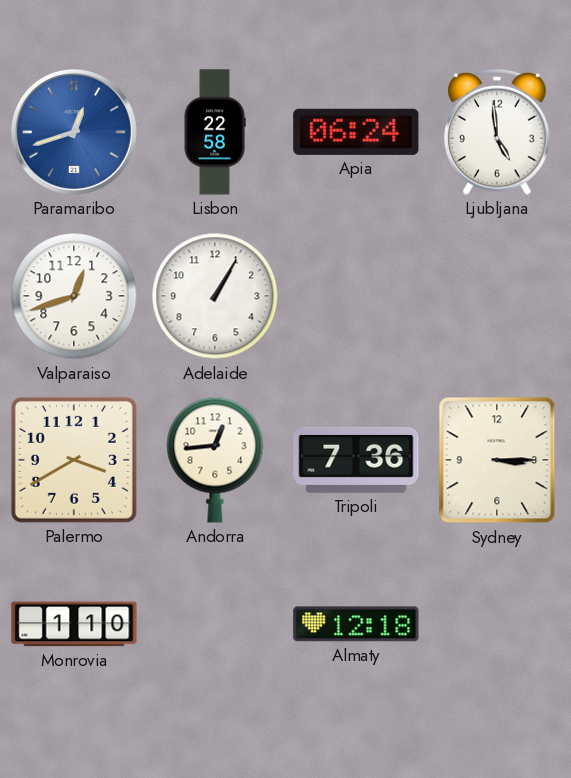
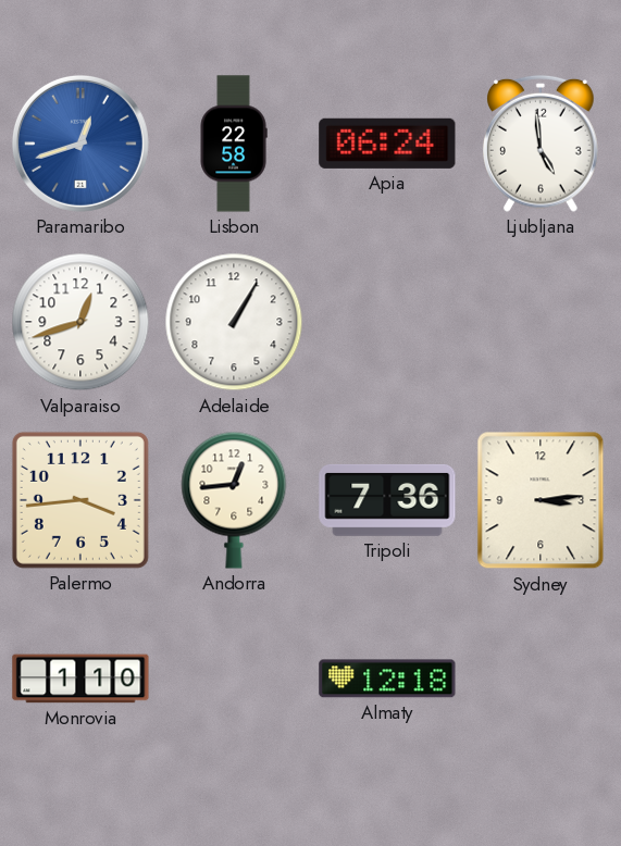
Palermo: 3:40 -> 3:44
Sydney: 3:15 -> 3:14
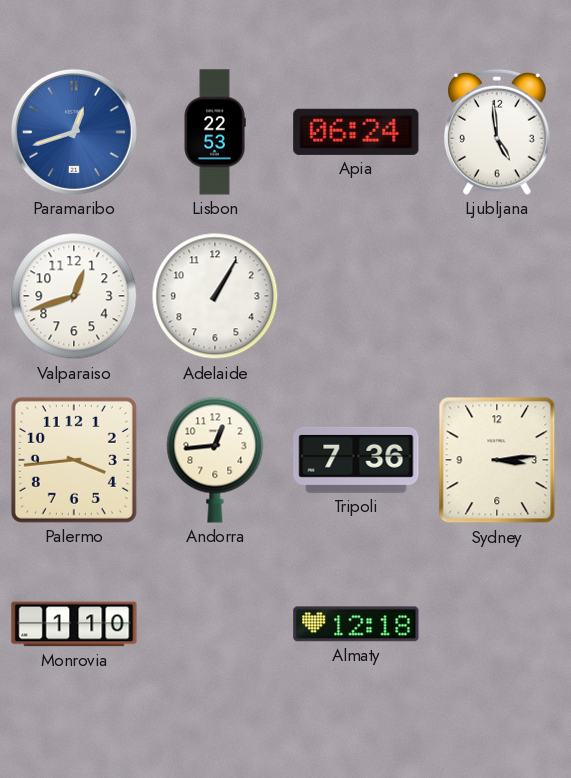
Lisbon: 22:58 -> 22:53
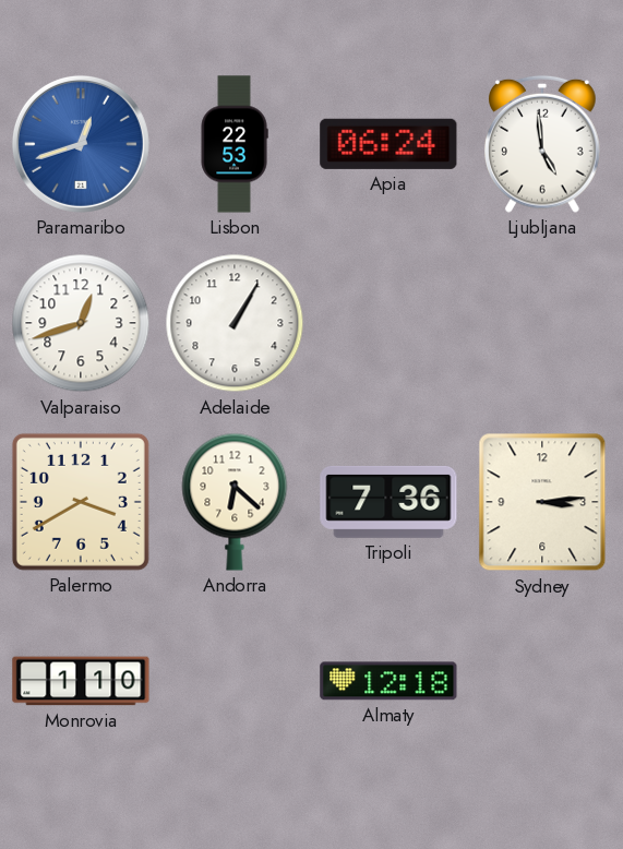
Palermo: 3:44 -> 3:40
Andorra: 12:44 -> 6:22
